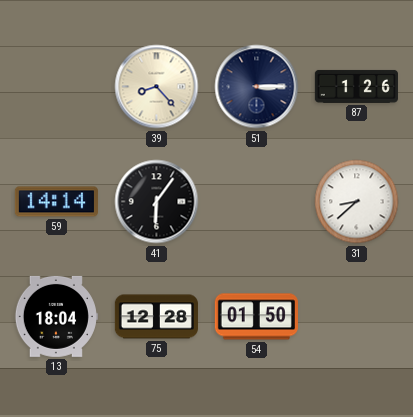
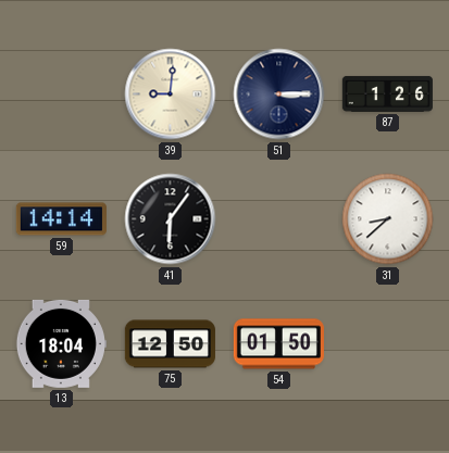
39: 8:23 -> 9:01
75: 12:28 -> 12:50
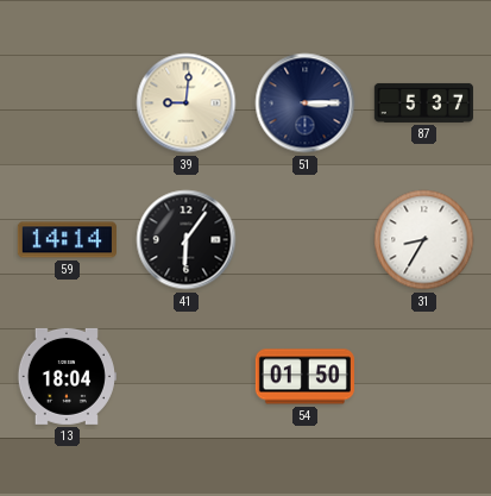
87: 1:26 -> 5:37
31: 8:38 -> 8:35
75: 12:50 -> none
